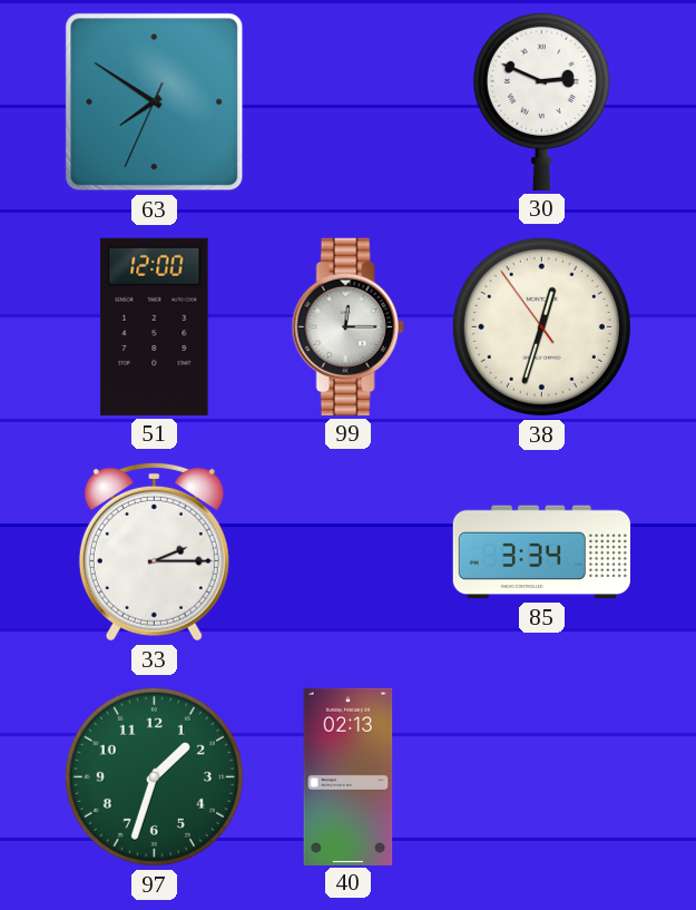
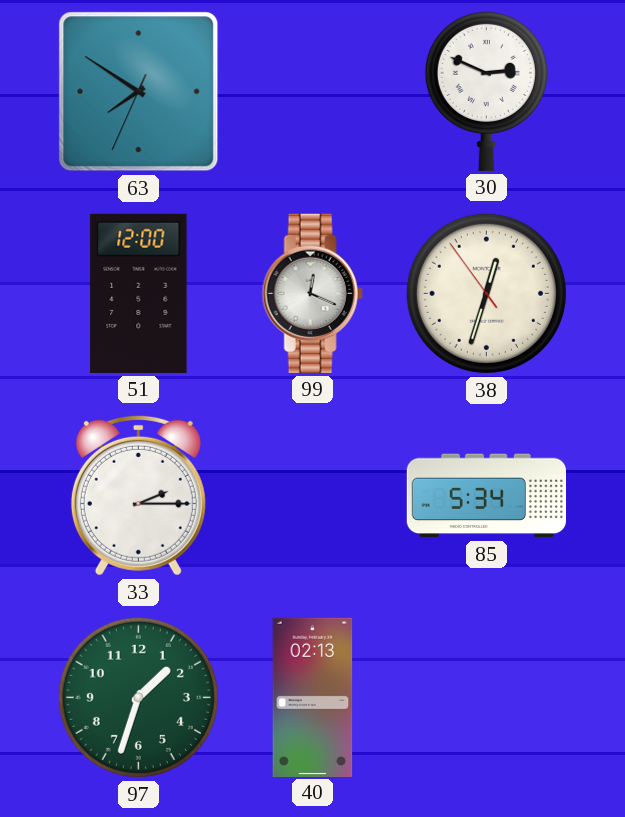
99: 12:15 -> 12:19
85: 3:34 -> 5:34
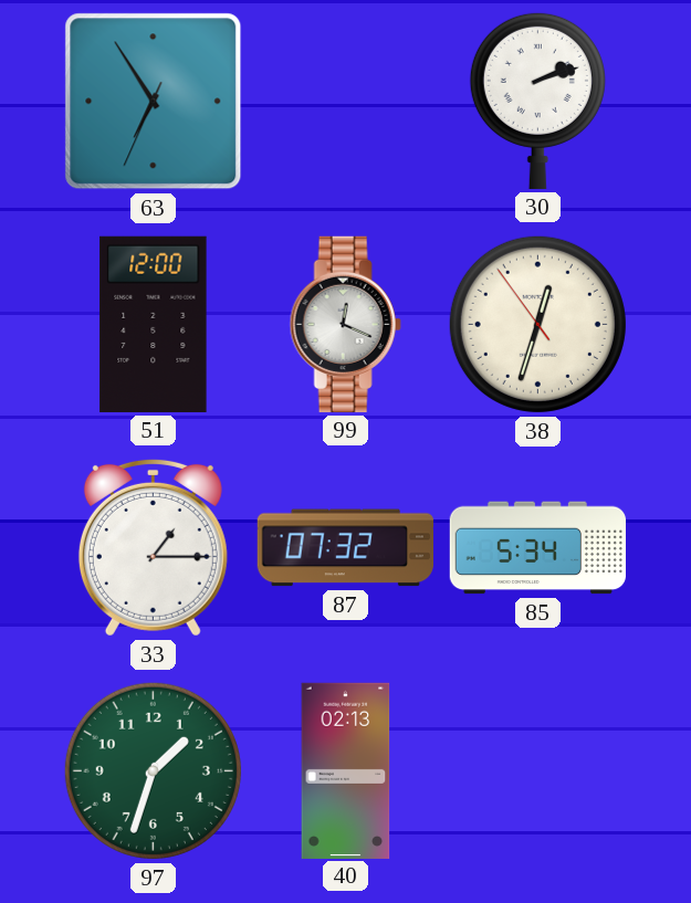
63: 7:50 -> 6:54
30: 2:49 -> 2:12
33: 2:15 -> 1:15
87: none -> 07:32
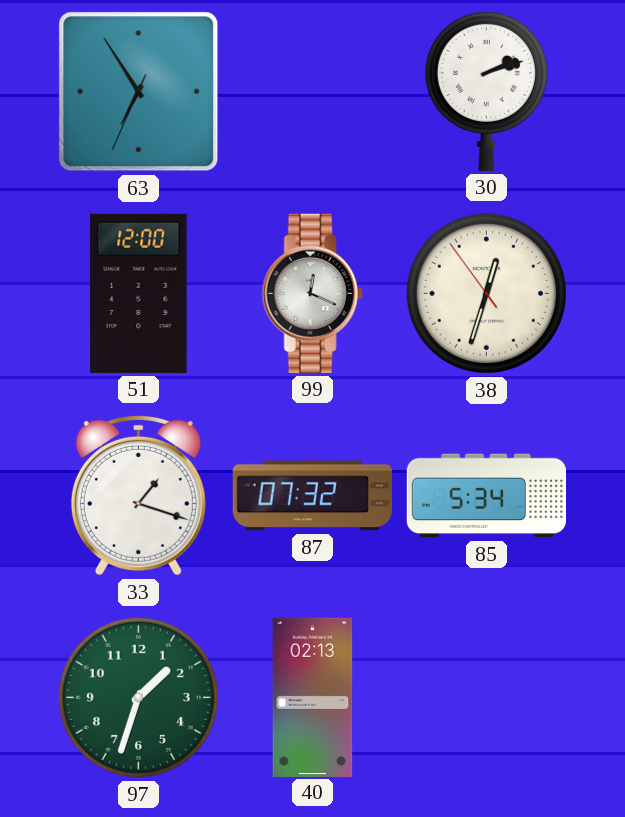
33: 1:15 -> 1:18
